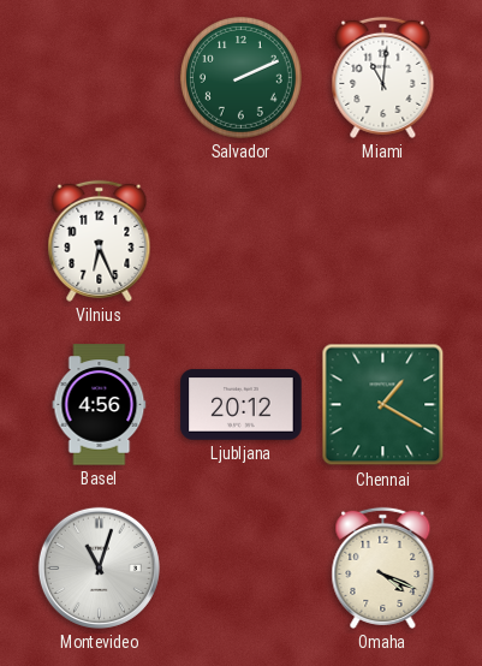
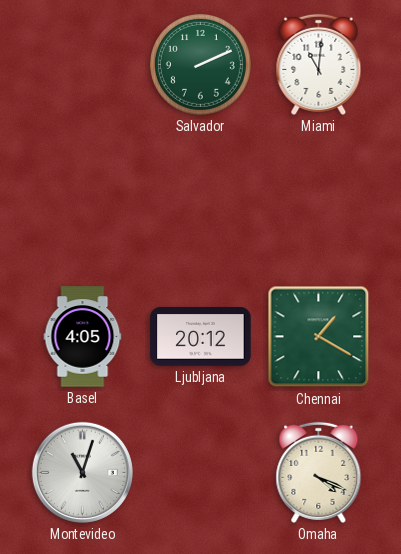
Vilnius: 6:26 -> none
Basel: 4:56 -> 4:05
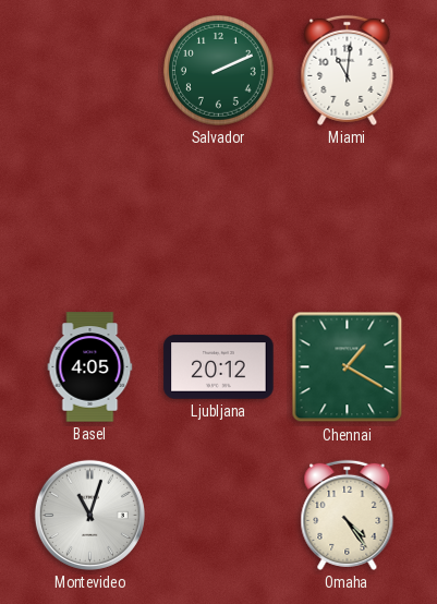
Omaha: 4:19 -> 4:24
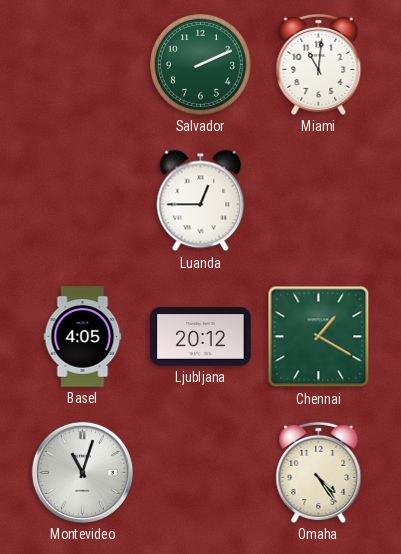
Luanda: none -> 12:45
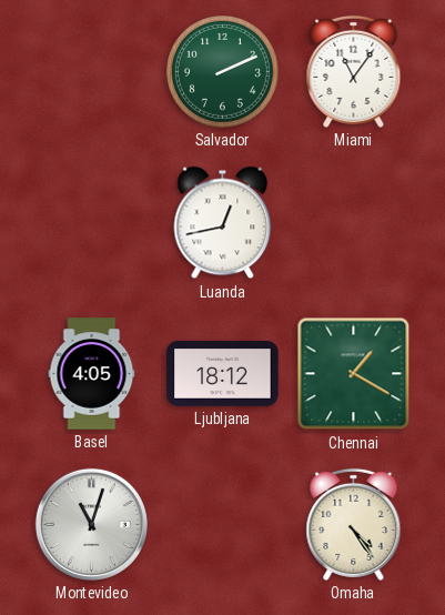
Miami: 11:01 -> 11:06
Luanda: 12:45 -> 12:43
Ljubljana: 20:12 -> 18:12
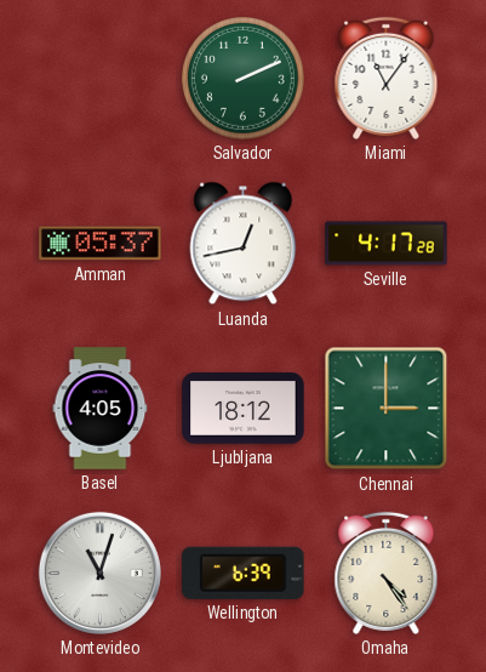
Amman: none -> 05:37
Seville: none -> 4:17
Chennai: 1:20 -> 3:00
Wellington: none -> 6:39
